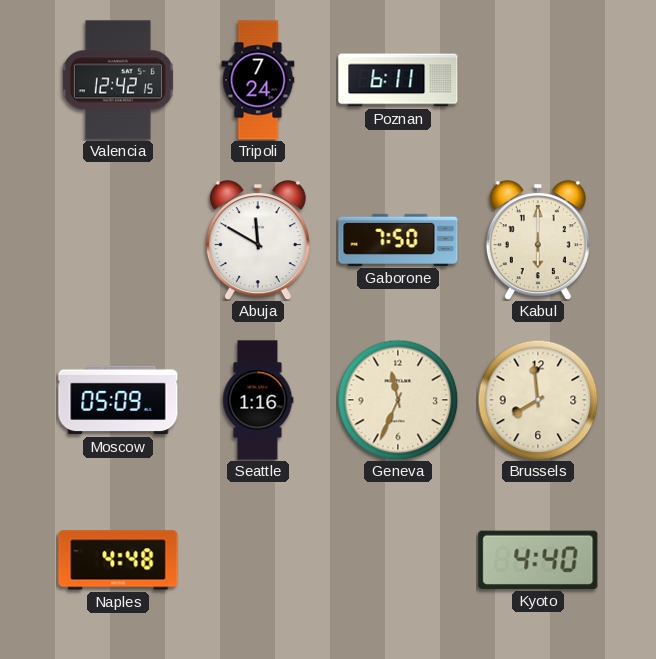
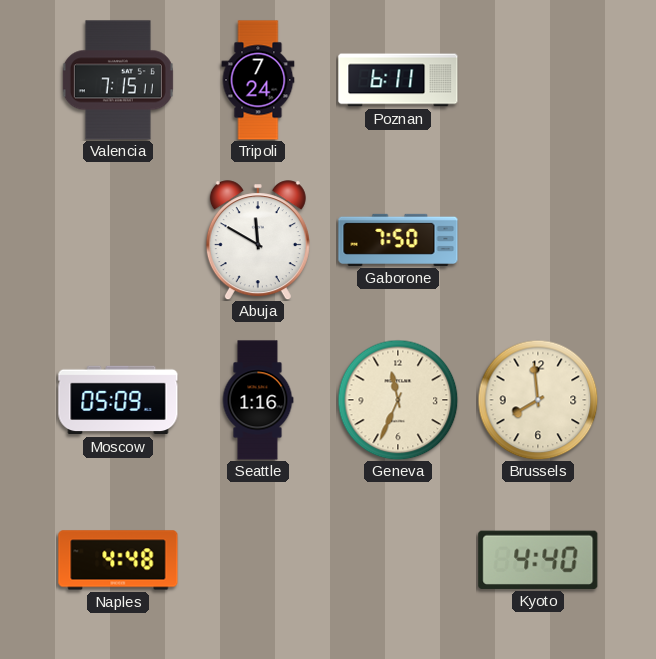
Valencia: 12:42 -> 7:15
Kabul: 6:00 -> none
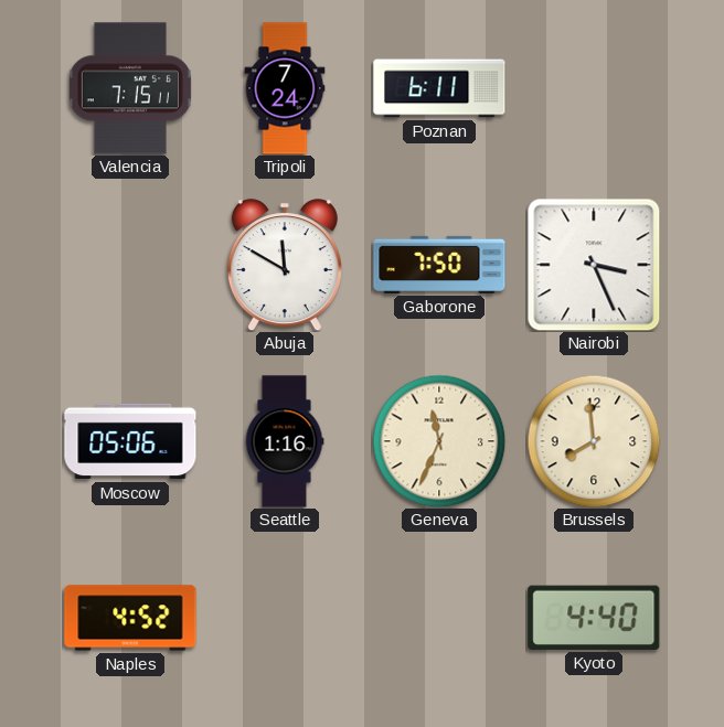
Nairobi: none -> 3:26
Moscow: 05:09 -> 05:06
Naples: 4:48 -> 4:52
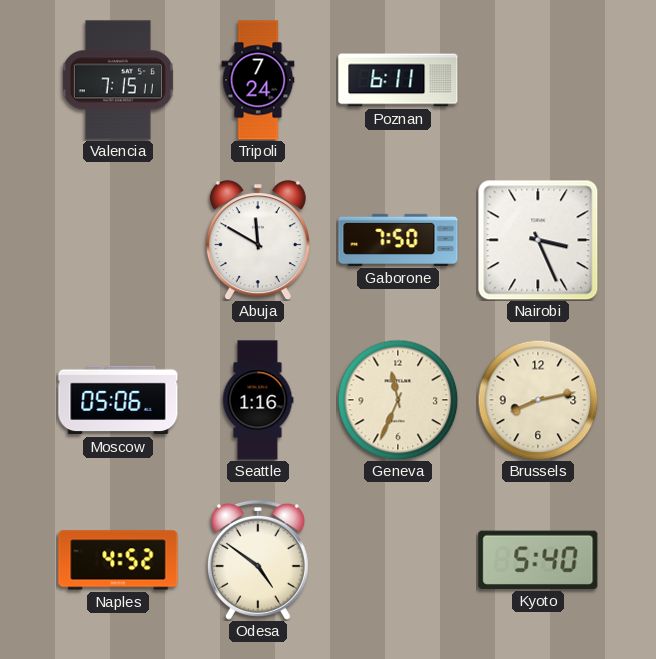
Brussels: 7:59 -> 8:13
Odesa: none -> 4:51
Kyoto: 4:40 -> 5:40
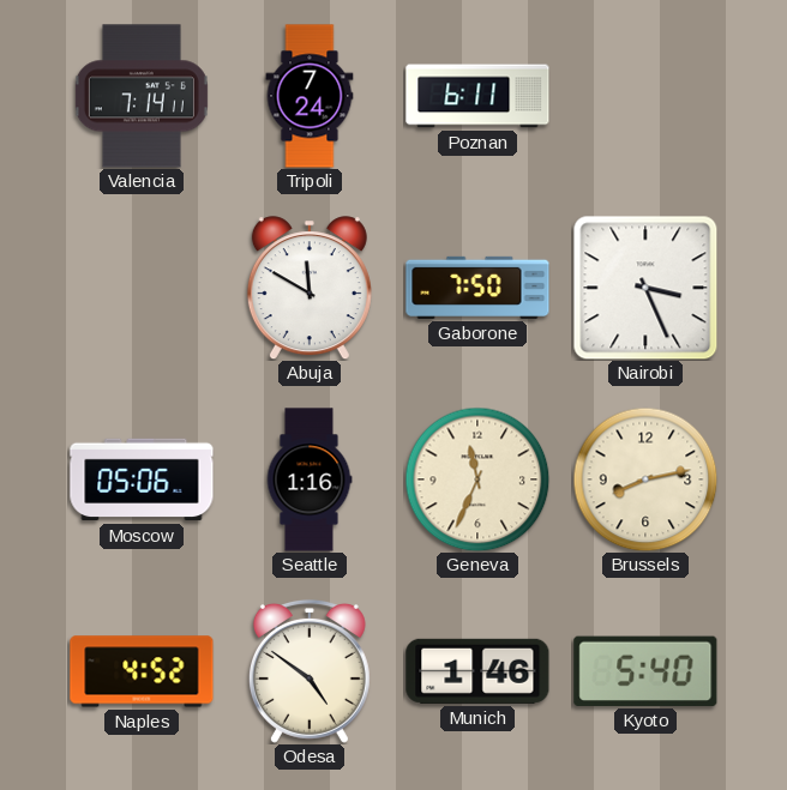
Valencia: 7:15 -> 7:14
Munich: none -> 1:46
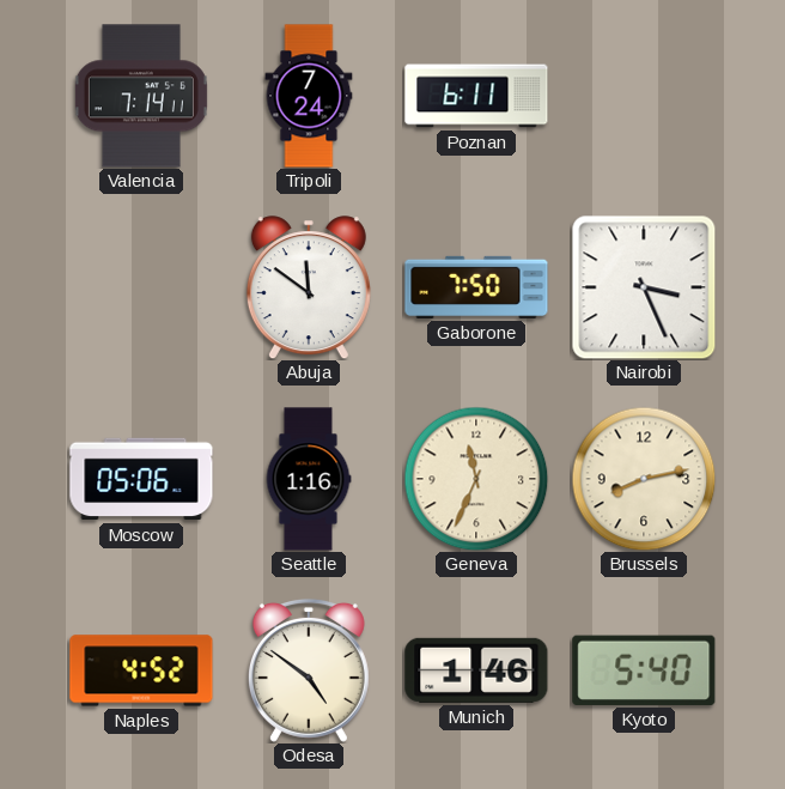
Abuja: 11:50 -> 11:51
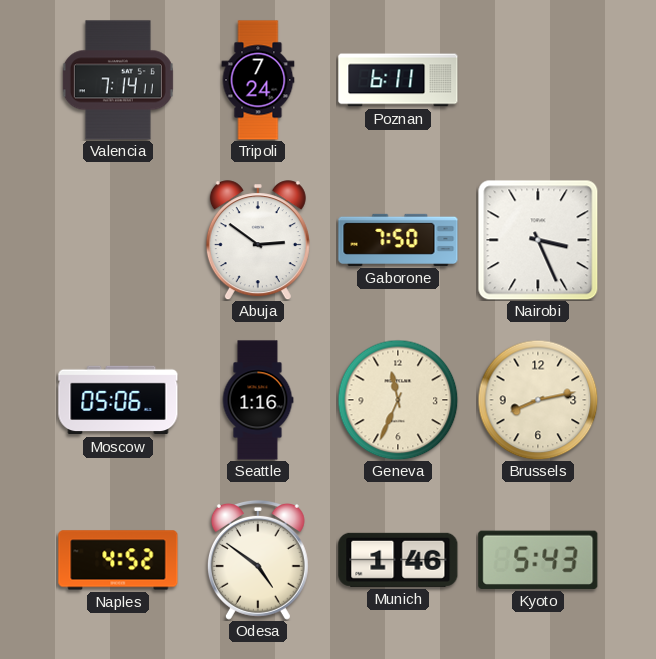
Abuja: 11:51 -> 2:51
Kyoto: 5:40 -> 5:43
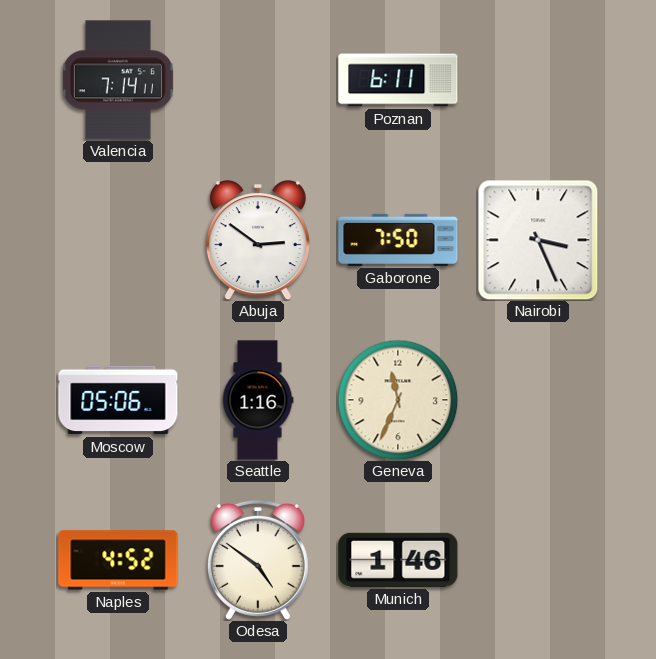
Tripoli: 7:24 -> none
Brussels: 8:13 -> none
Kyoto: 5:43 -> none
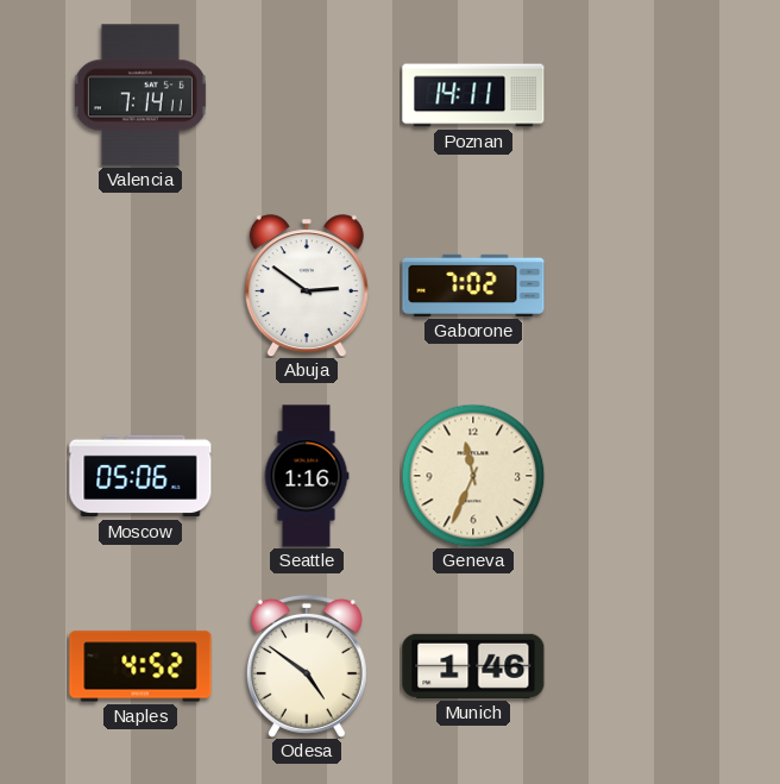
Poznan: 6:11 -> 14:11
Gaborone: 7:50 -> 7:02
Nairobi: 3:26 -> none
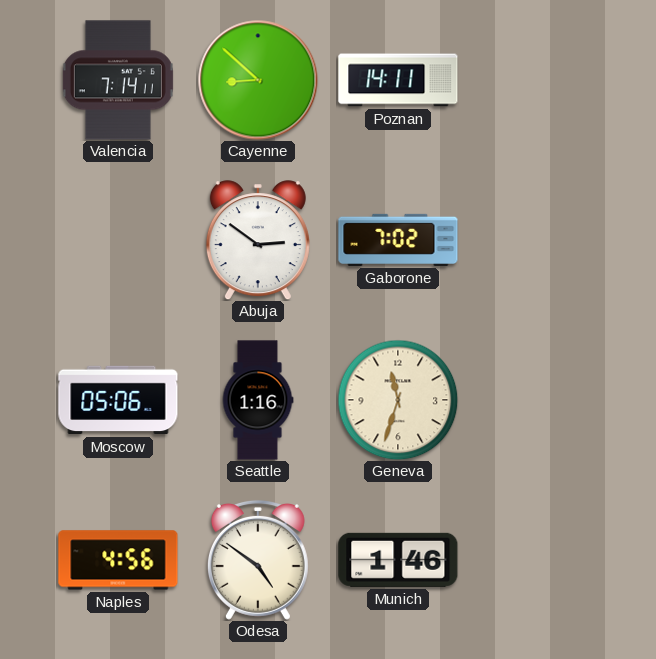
Cayenne: none -> 8:52
Geneva: 11:34 -> 11:33
Naples: 4:52 -> 4:56
